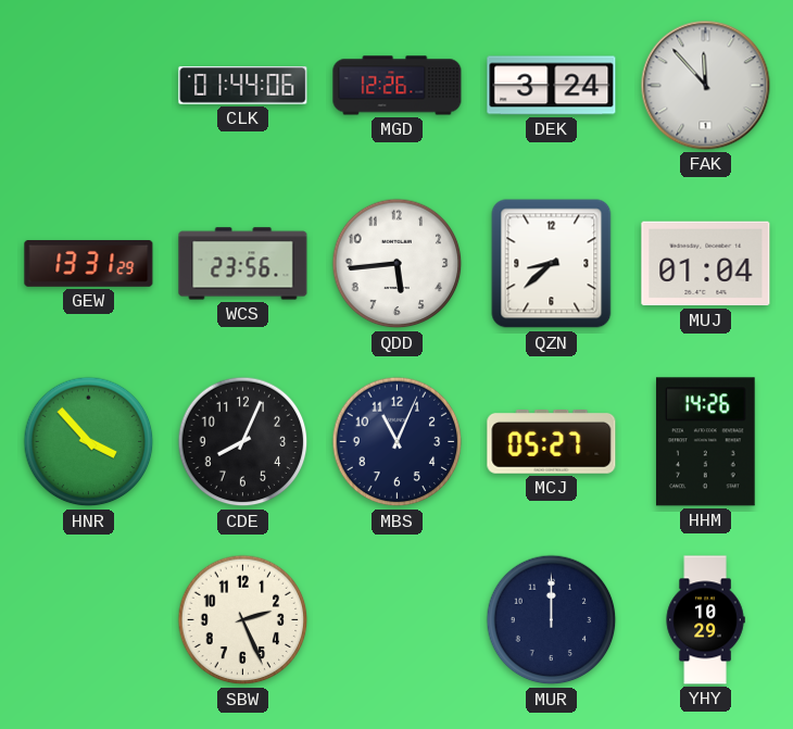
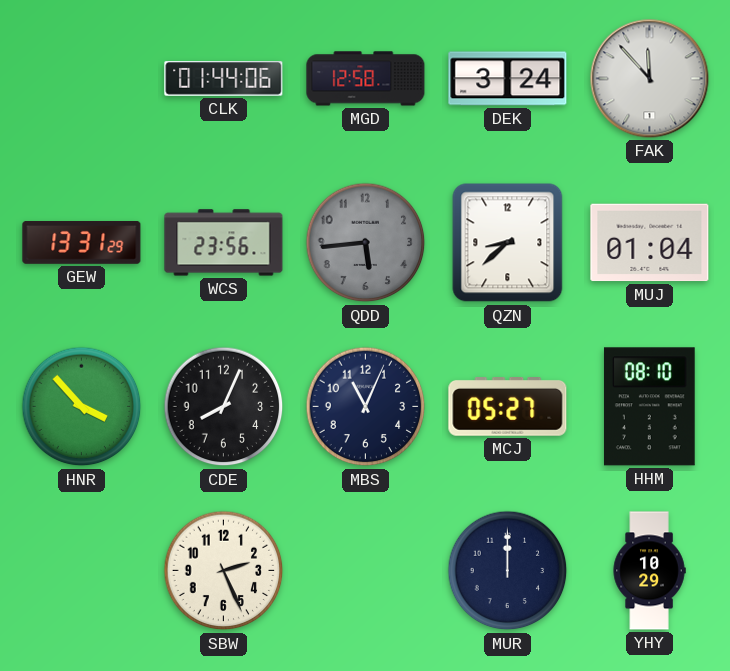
MGD: 12:26 -> 12:58
QDD dial: white -> grey
HHM: 14:26 -> 08:10
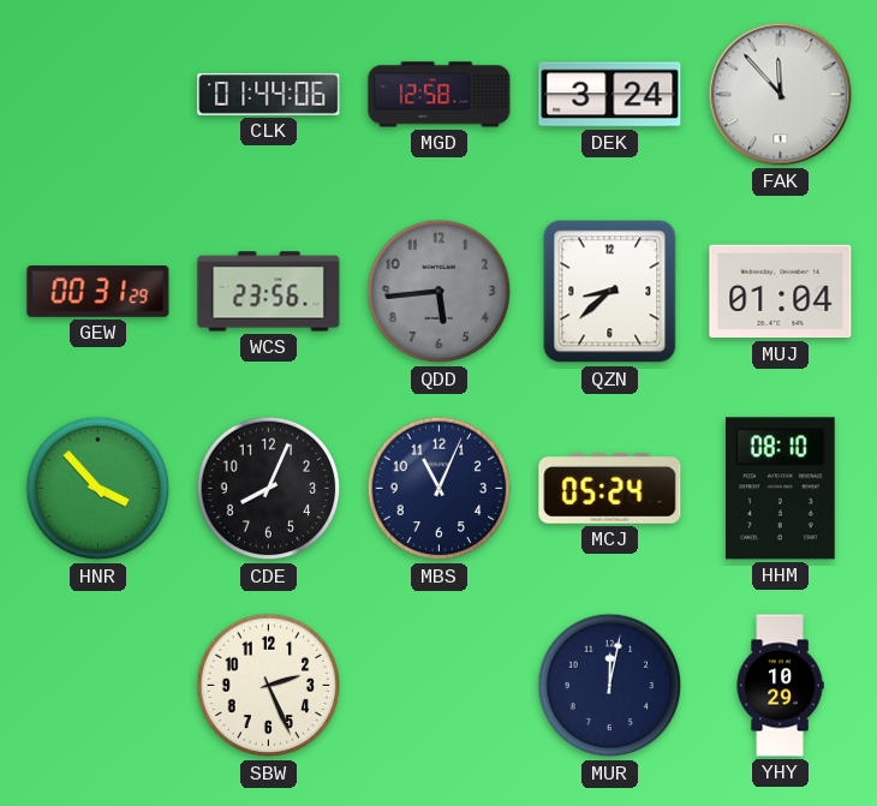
GEW: 13:31 -> 00:31
MCJ: 05:27 -> 05:24
MUR: 12:00 -> 12:02
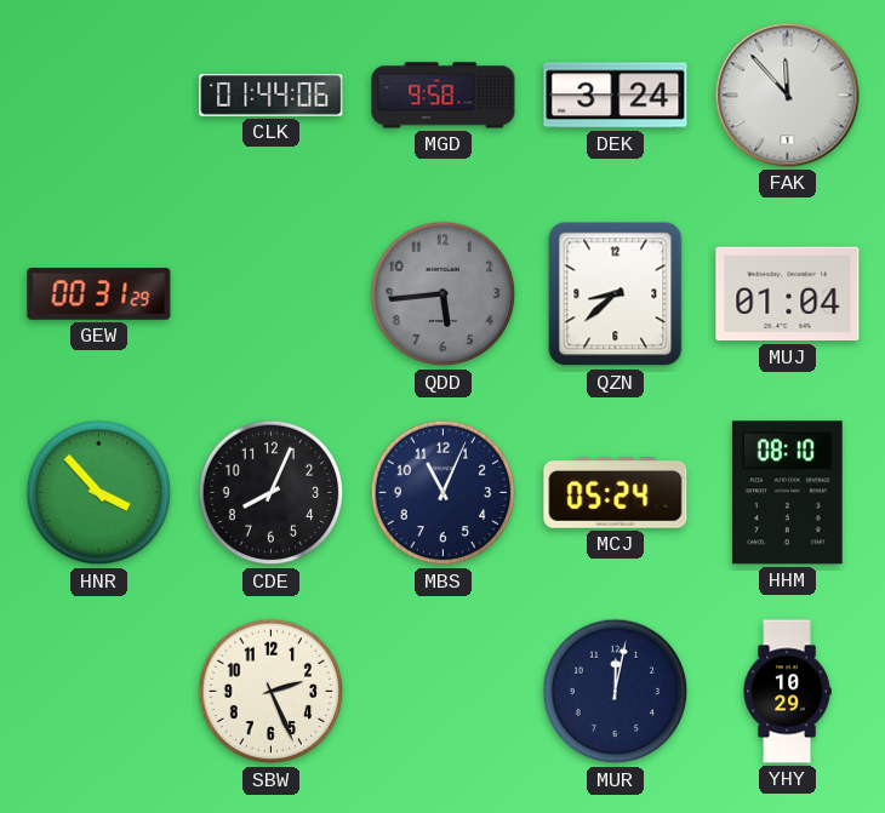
MGD: 12:58 -> 9:58
WCS: 23:56 -> none
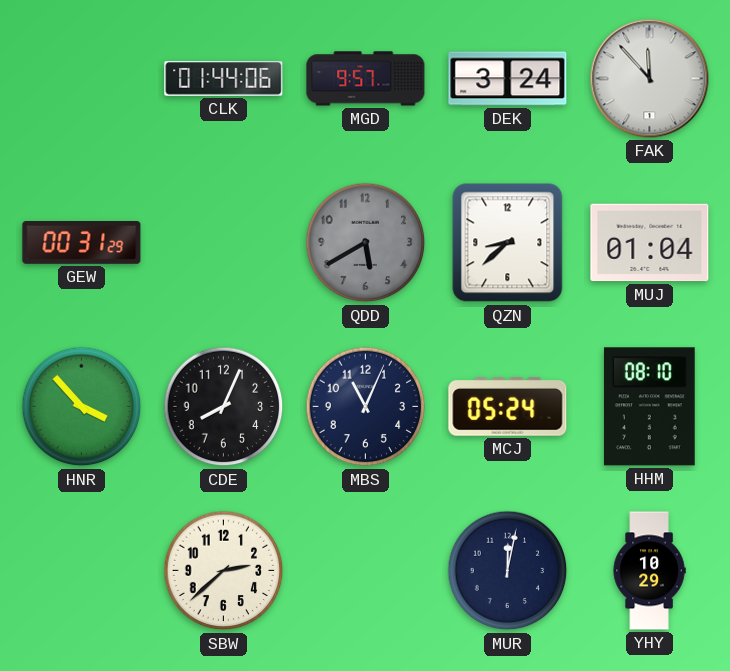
MGD: 9:58 -> 9:57
QDD: 5:44 -> 5:40
SBW: 2:26 -> 2:38
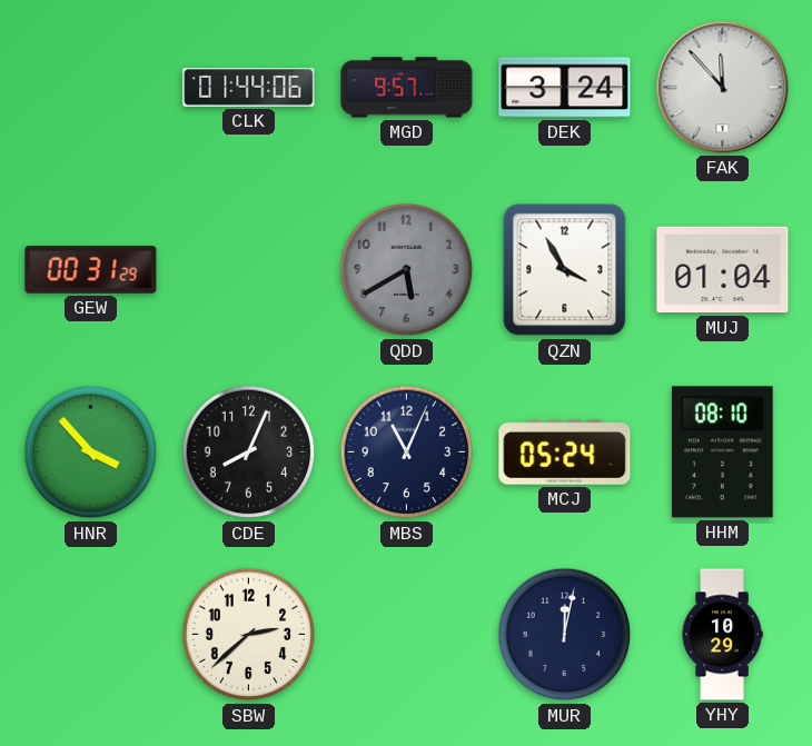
QZN: 8:38 -> 3:55
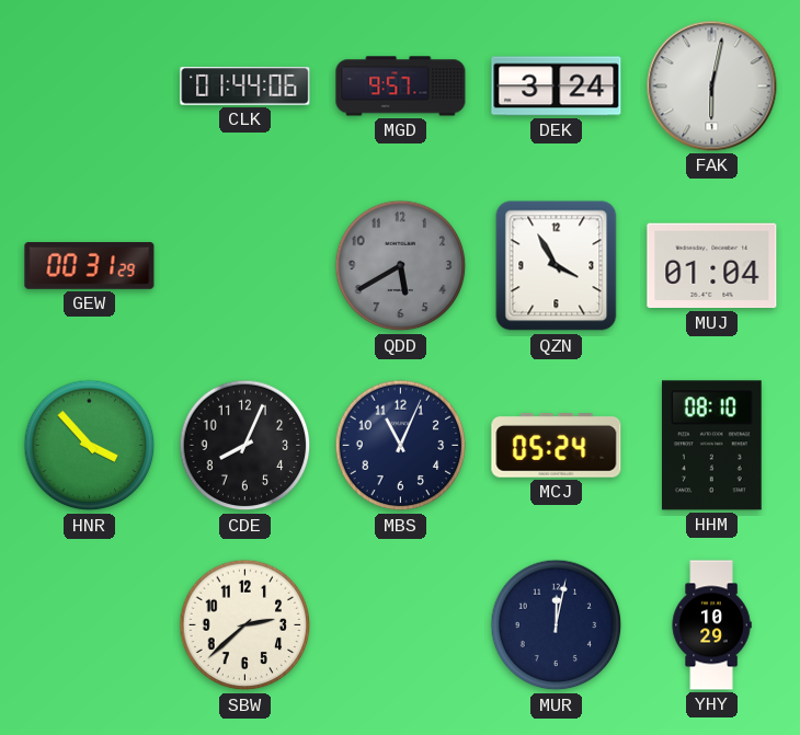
FAK: 11:53 -> 6:02
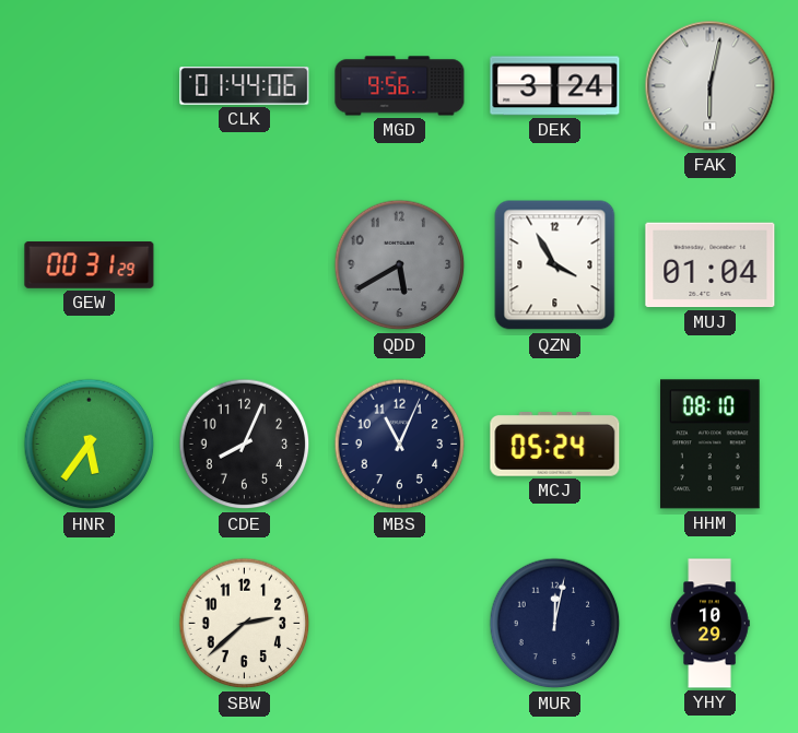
MGD: 9:57 -> 9:56
HNR: 3:53 -> 5:36
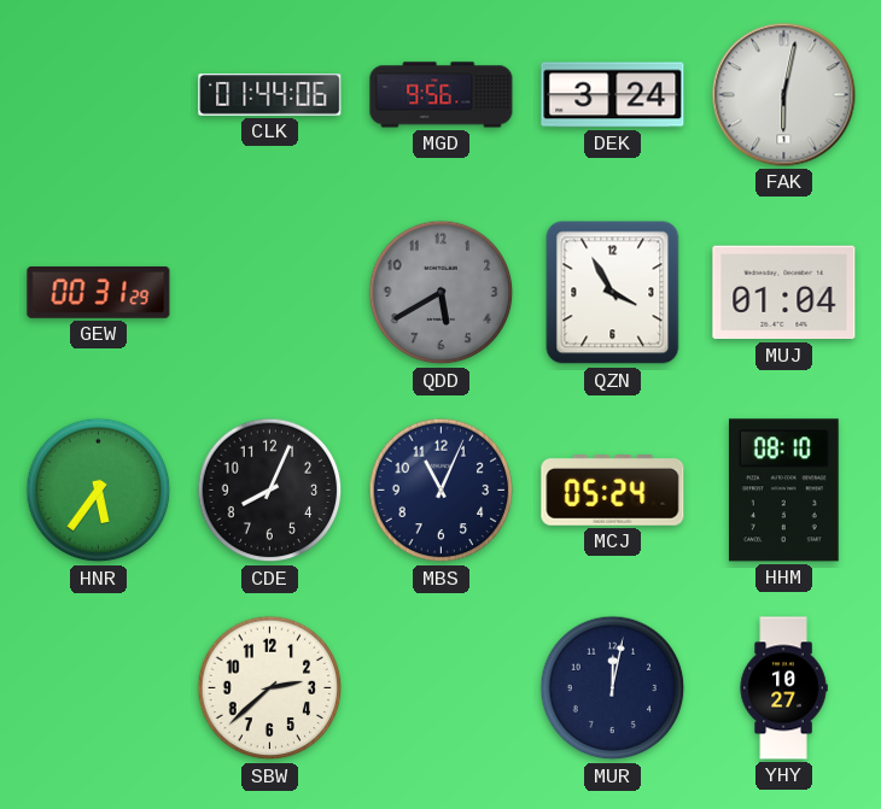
YHY: 10:29 -> 10:27
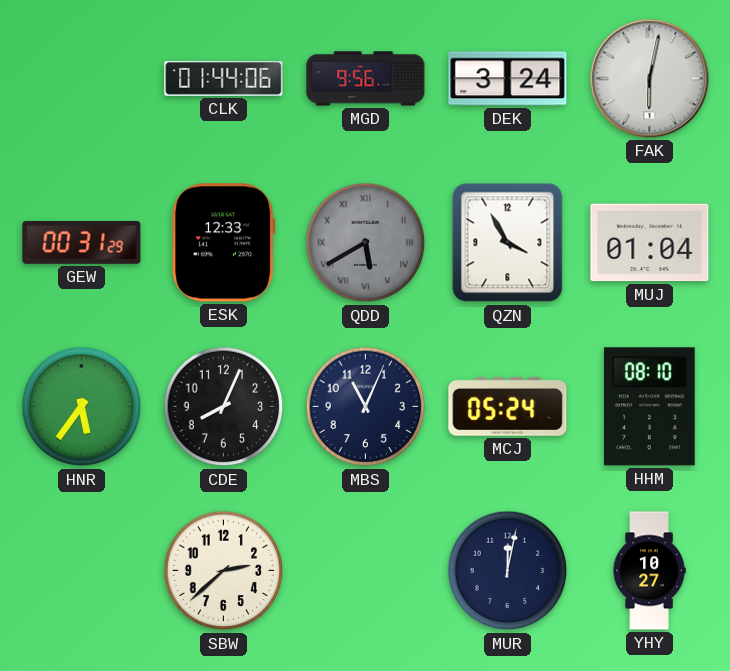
ESK: none -> 12:33
QDD numerals: Arabic -> Roman
